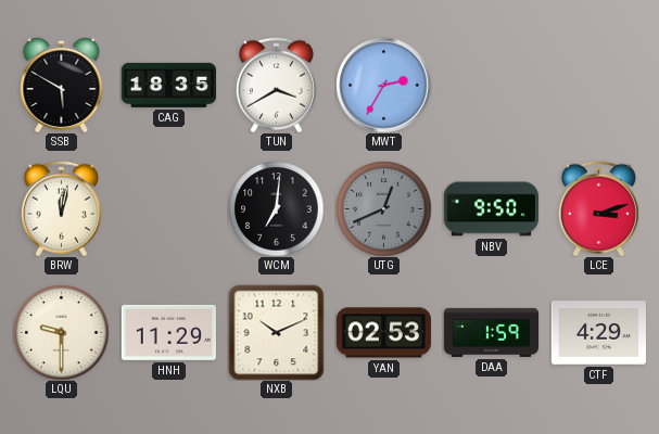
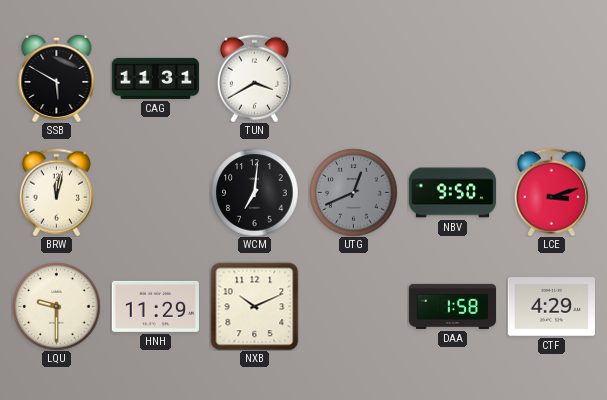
CAG: 18:35 -> 11:31
MWT: 2:35 -> none
YAN: 02:53 -> none
DAA: 1:59 -> 1:58
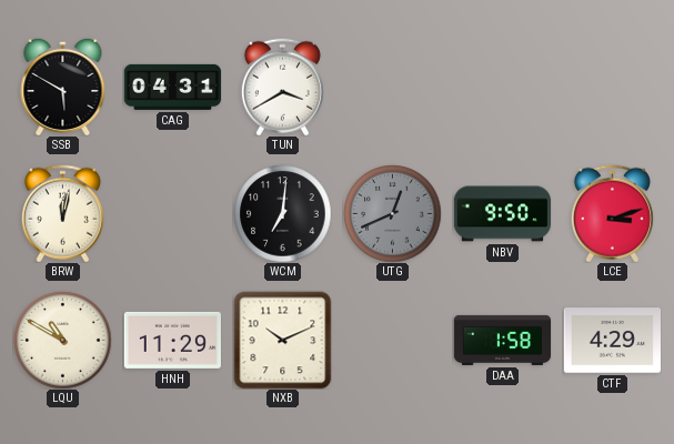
CAG: 11:31 -> 04:31
LQU: 9:30 -> 10:50
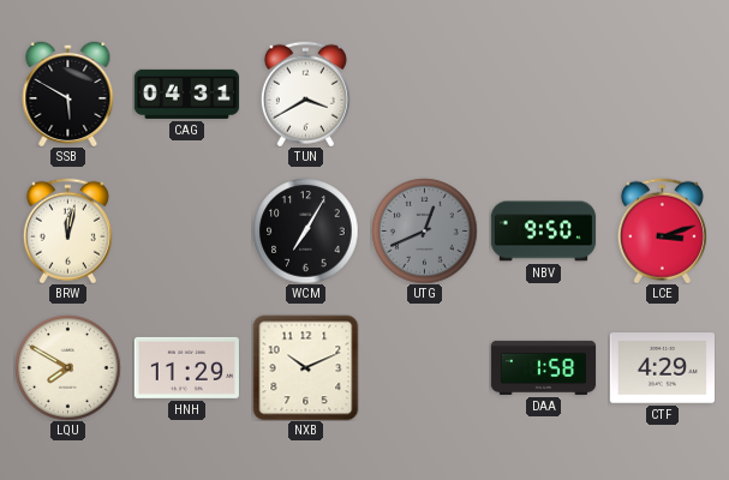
WCM: 7:01 -> 7:05
LQU: 10:50 -> 7:50
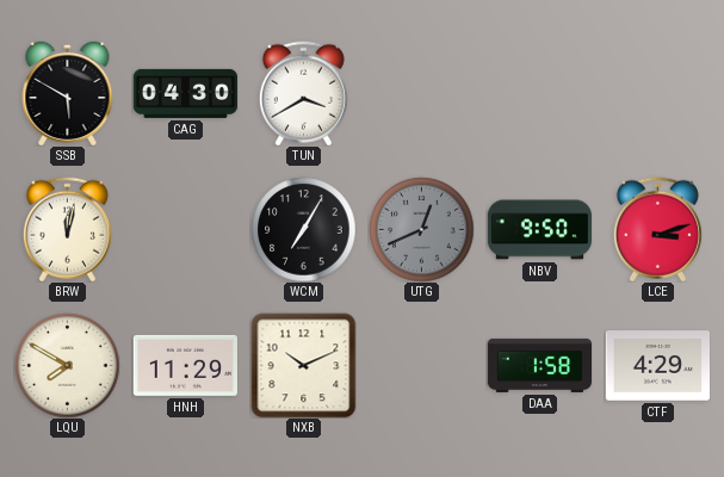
CAG: 04:31 -> 04:30
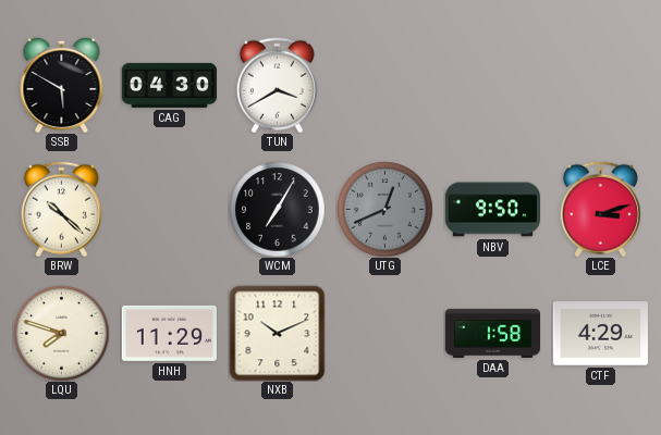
BRW: 12:02 -> 10:22
LQU: 7:50 -> 7:48
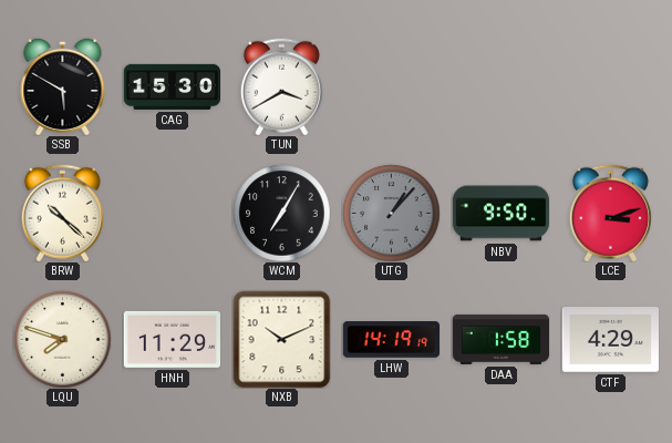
CAG: 04:30 -> 15:30
UTG: 12:41 -> 1:07
LHW: none -> 14:19
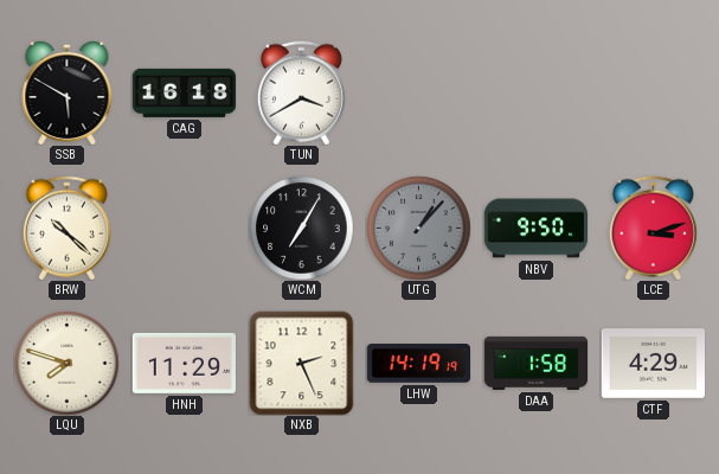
CAG: 15:30 -> 16:18
NXB: 10:11 -> 2:26
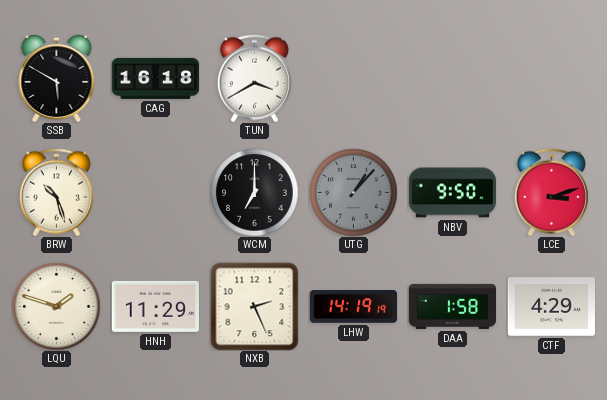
BRW: 10:22 -> 10:27
WCM: 7:05 -> 7:00
LQU: 7:48 -> 1:48
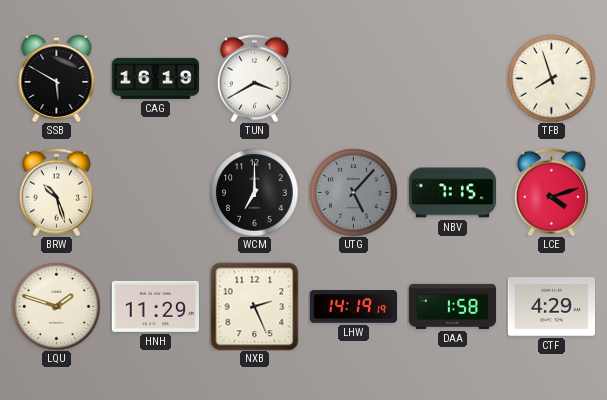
CAG: 16:18 -> 16:19
TFB: none -> 7:57
UTG: 1:07 -> 5:07
NBV: 9:50 -> 7:15
LCE: 3:12 -> 4:12
